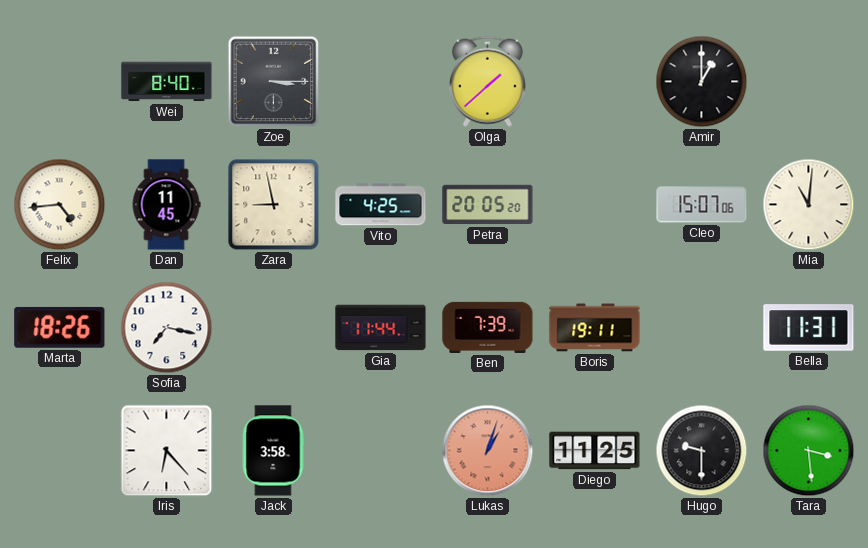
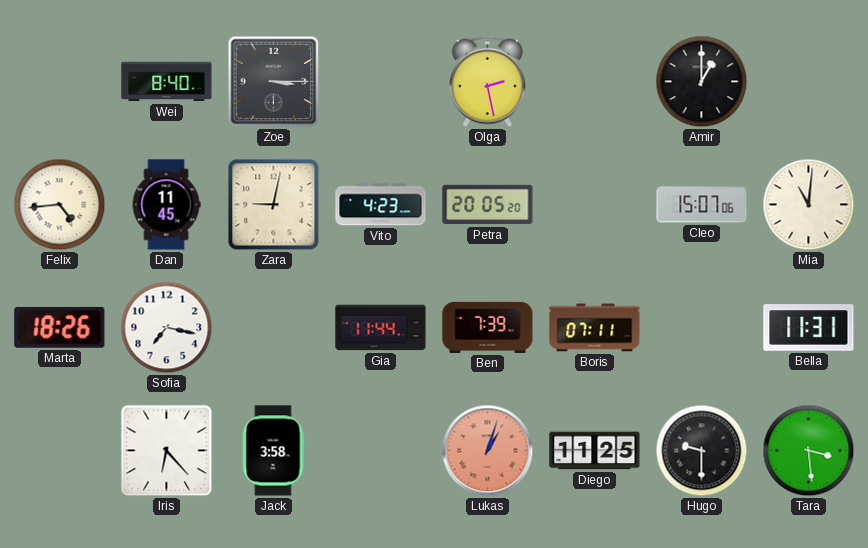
Olga: 1:38 -> 2:28
Zara: 8:58 -> 9:02
Vito: 4:25 -> 4:23
Boris: 19:11 -> 07:11
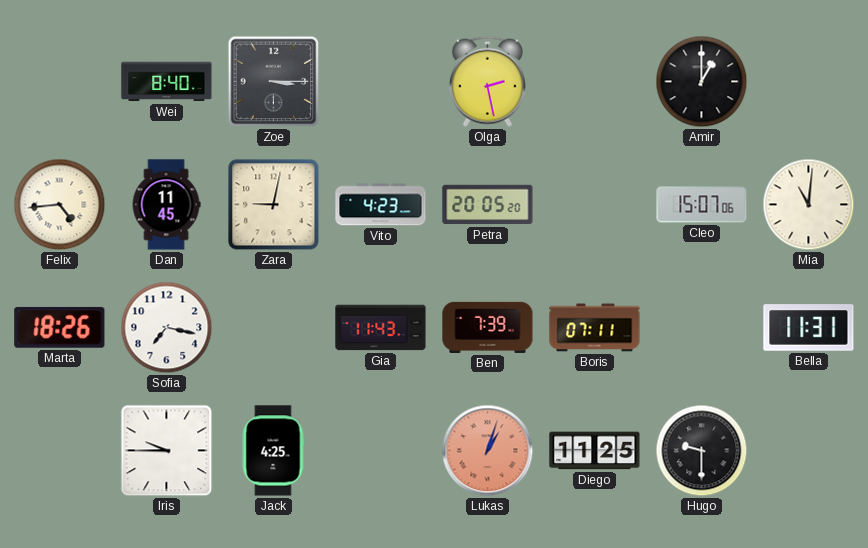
Gia: 11:44 -> 11:43
Iris: 6:23 -> 9:45
Jack: 3:58 -> 4:25
Tara: 3:29 -> none
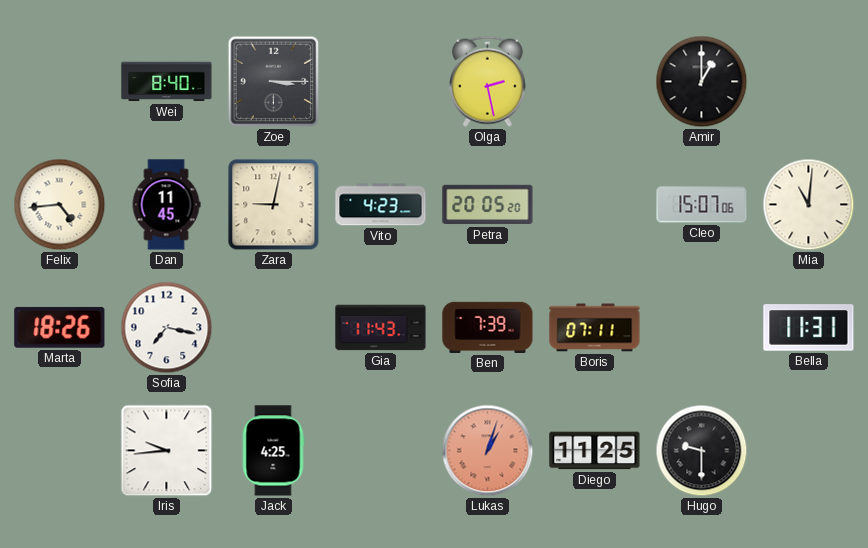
Iris: 9:45 -> 9:44
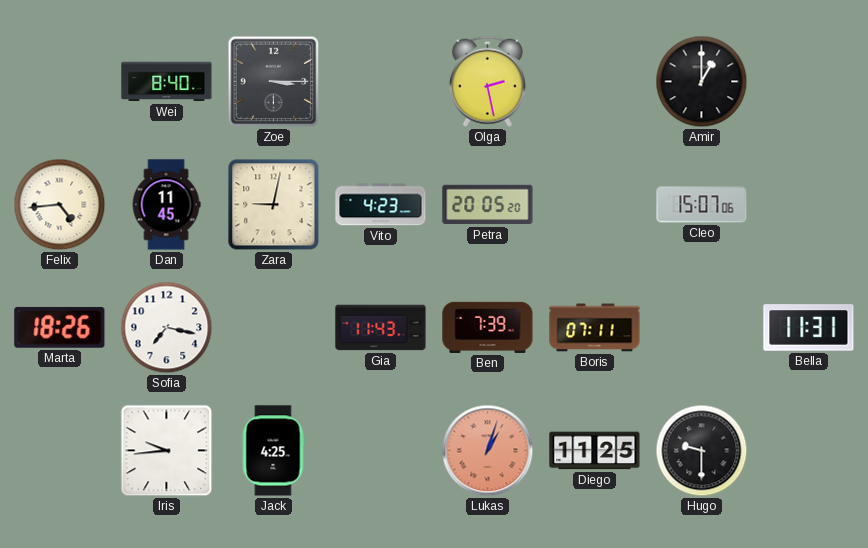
Mia: 11:01 -> none
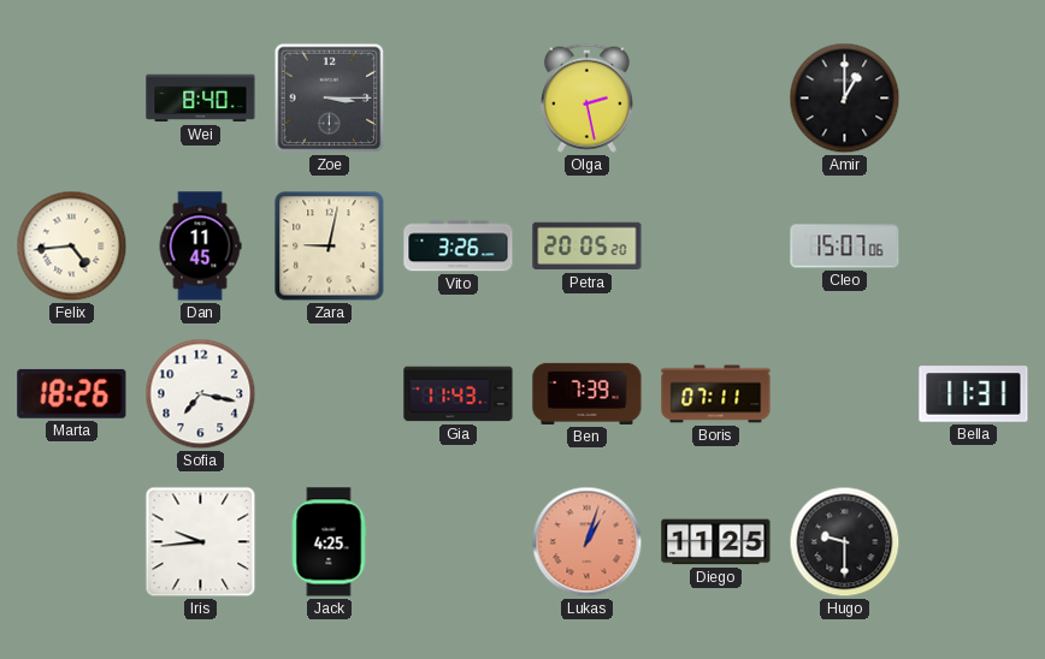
Vito: 4:23 -> 3:26
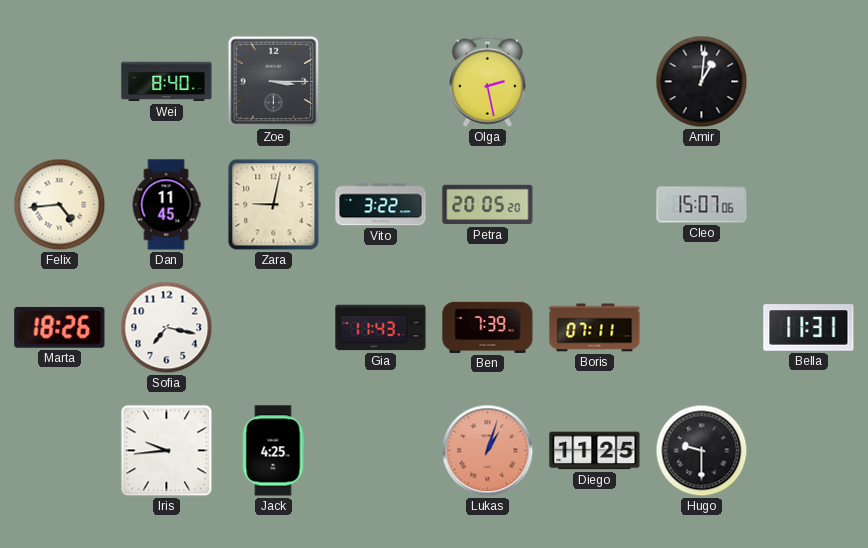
Amir: 1:00 -> 1:01
Vito: 3:26 -> 3:22
